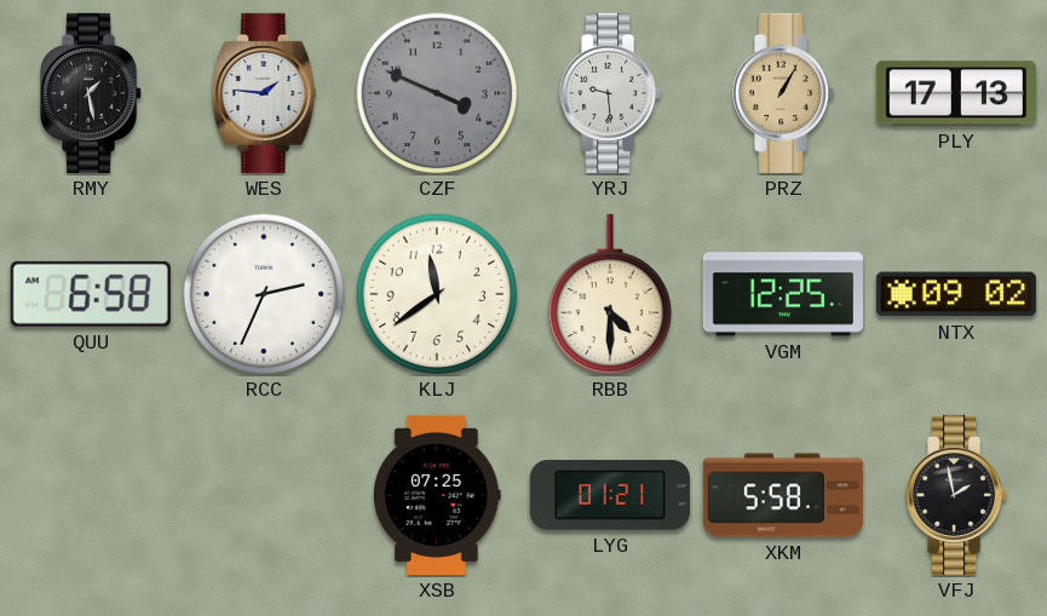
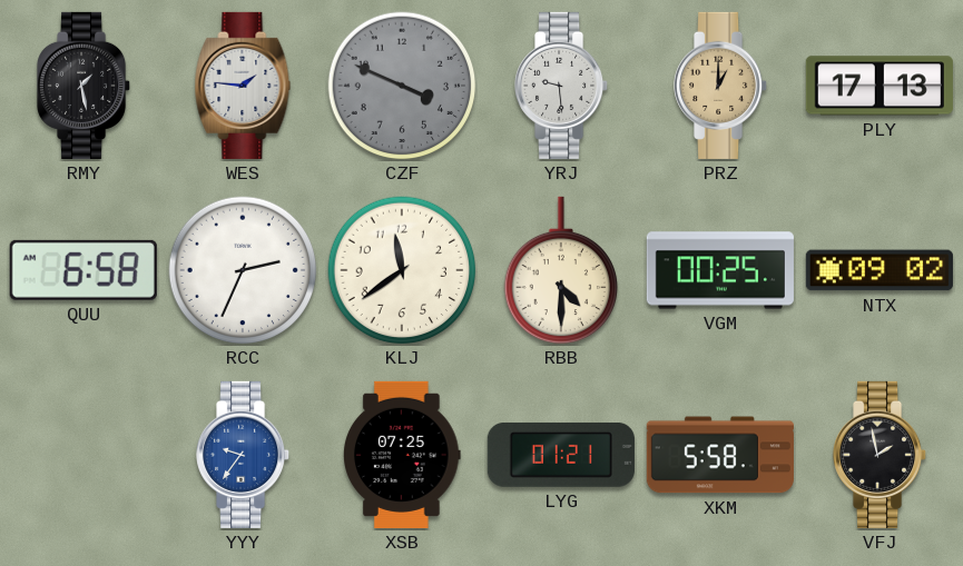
PRZ: 1:05 -> 1:00
VGM: 12:25 -> 00:25
YYY: none -> 9:36
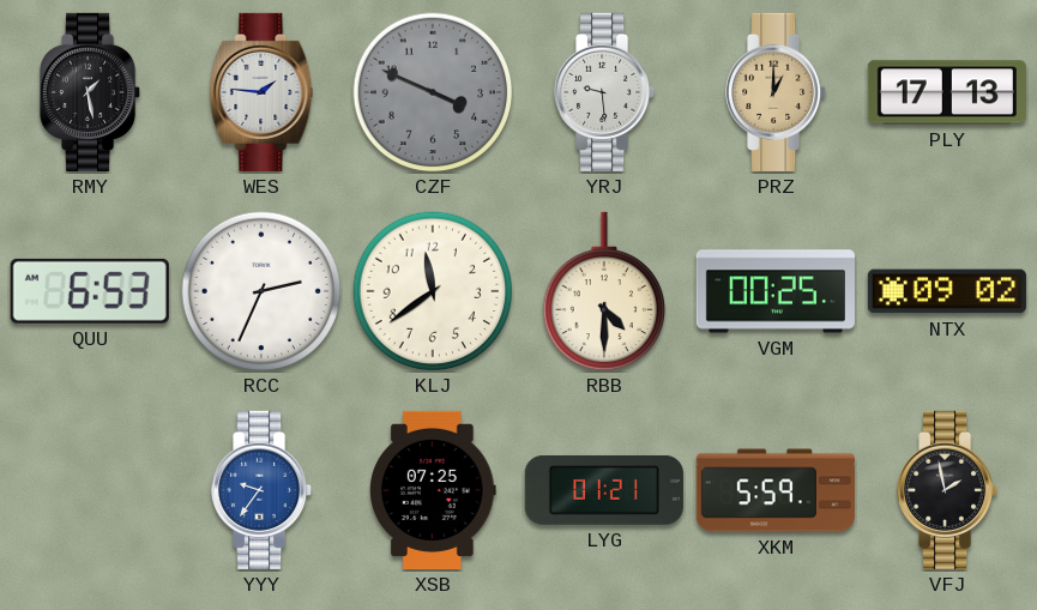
QUU: 6:58 -> 6:53
XKM: 5:58 -> 5:59
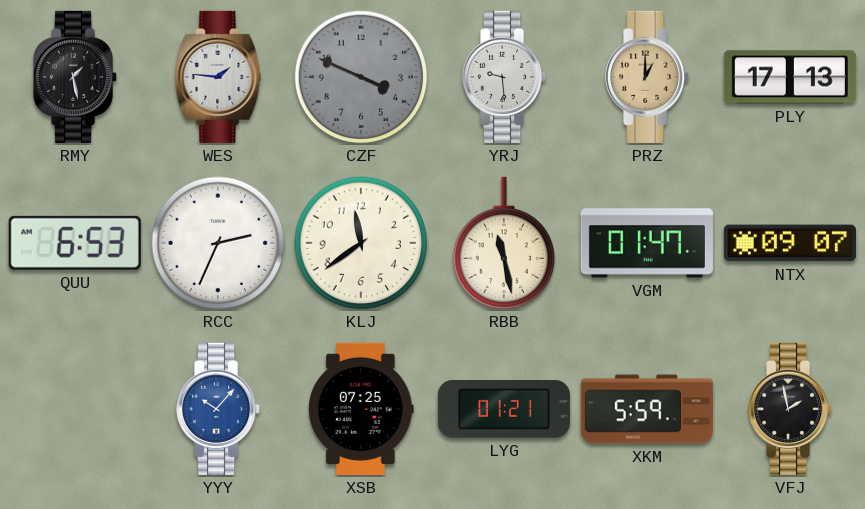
RBB: 4:30 -> 11:28
VGM: 00:25 -> 01:47
NTX: 09:02 -> 09:07
YYY: 9:36 -> 10:07
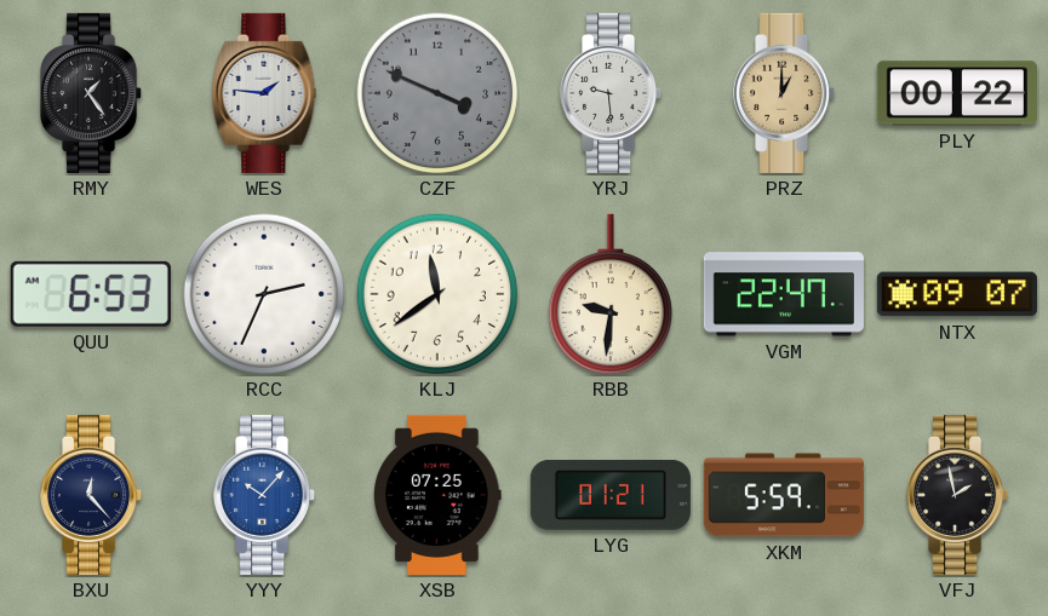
RMY: 1:28 -> 1:24
PLY: 17:13 -> 00:22
RBB: 11:28 -> 9:31
VGM: 01:47 -> 22:47
BXU: none -> 12:23
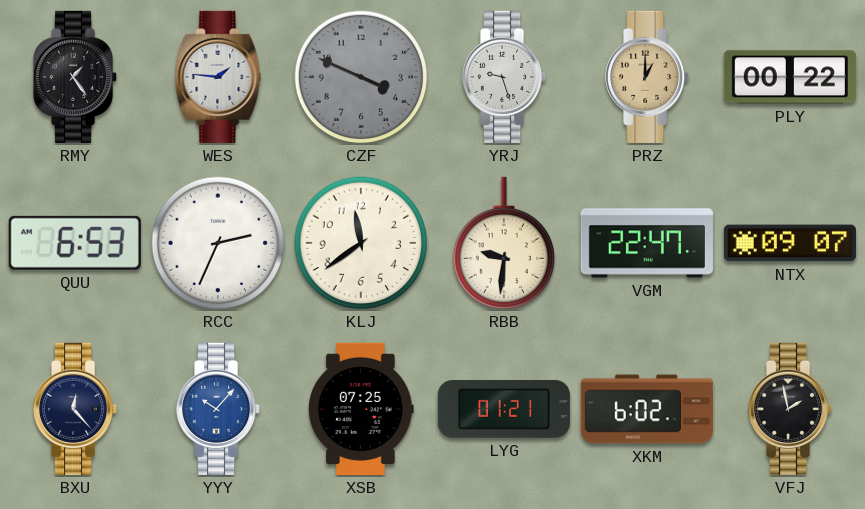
YRJ: 9:29 -> 9:27
XKM: 5:59 -> 6:02
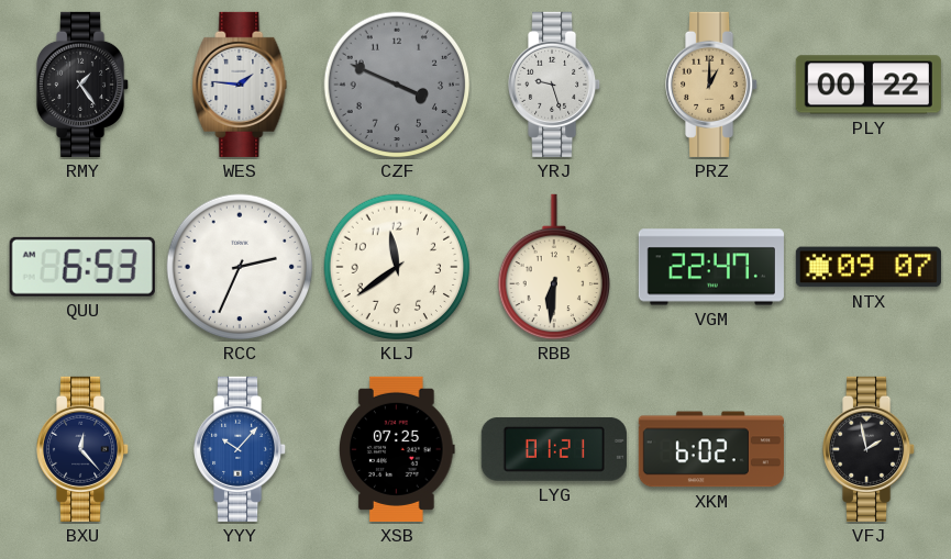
RBB: 9:31 -> 6:31
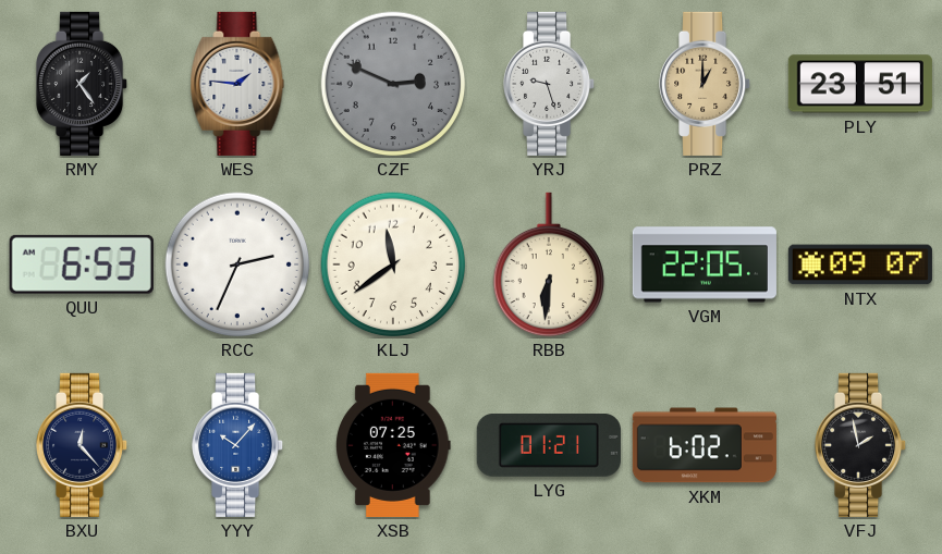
CZF: 3:49 -> 2:49
PLY: 00:22 -> 23:51
VGM: 22:47 -> 22:05
